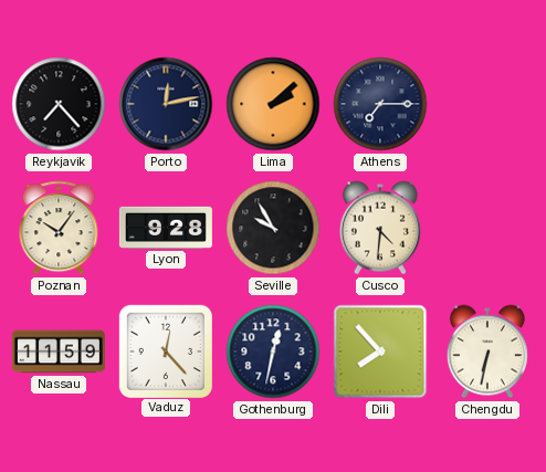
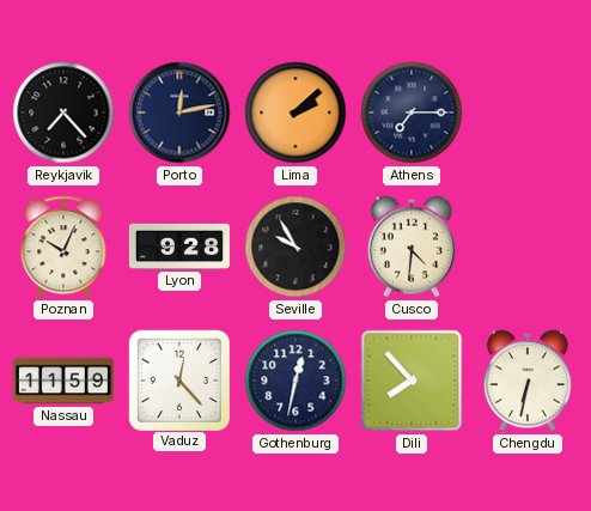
Poznan: 10:06 -> 10:04
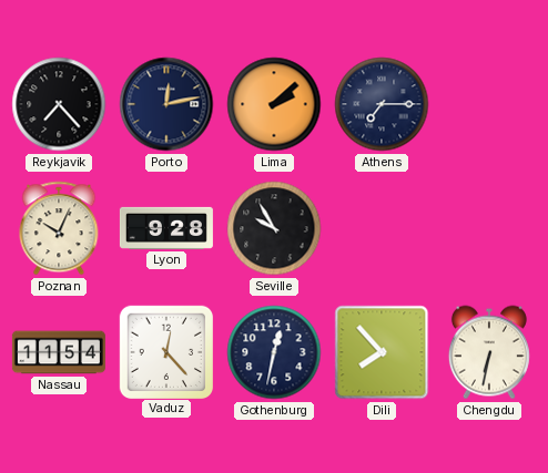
Cusco: 4:31 -> none
Nassau: 11:59 -> 11:54
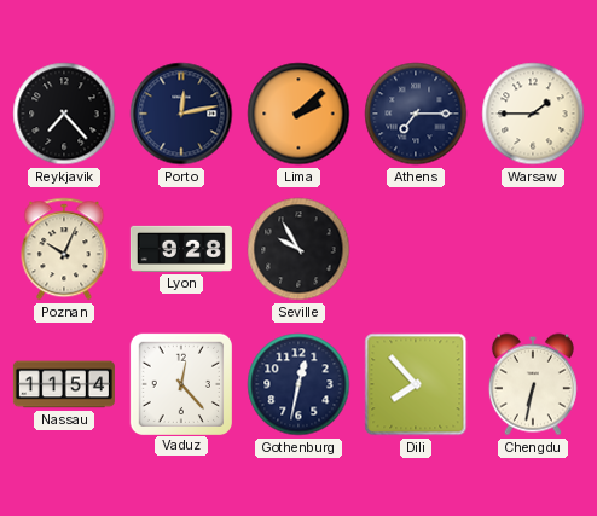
Warsaw: none -> 1:45
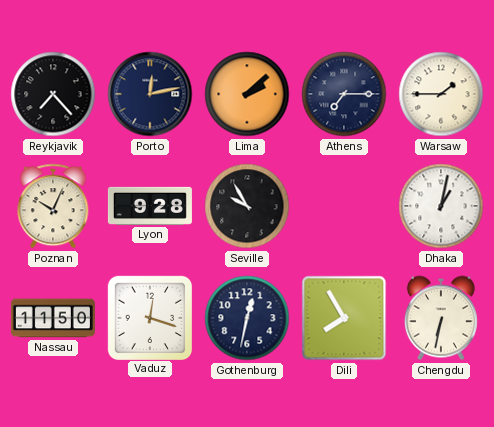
Dhaka: none -> 1:02
Nassau: 11:54 -> 11:50
Vaduz: 12:23 -> 12:18
Dili: 7:53 -> 7:55
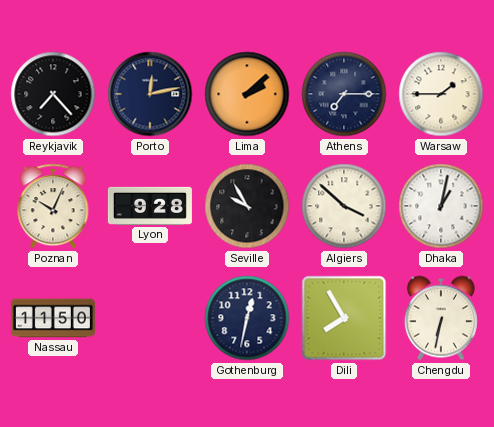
Algiers: none -> 3:52
Vaduz: 12:18 -> none
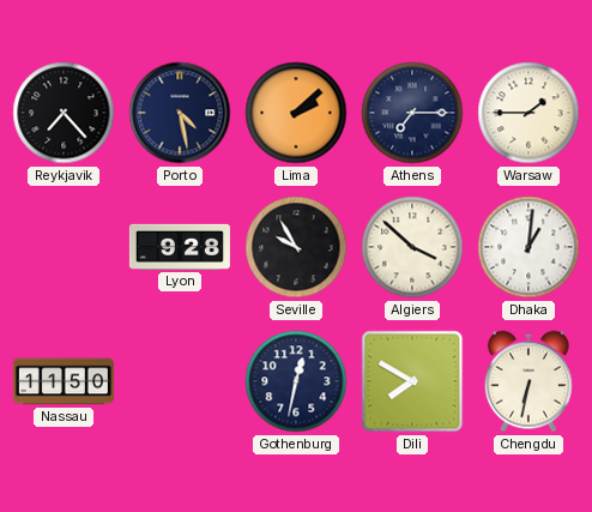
Porto: 12:13 -> 4:28
Poznan: 10:04 -> none
Dhaka: 1:02 -> 1:01
Dili: 7:55 -> 7:50
